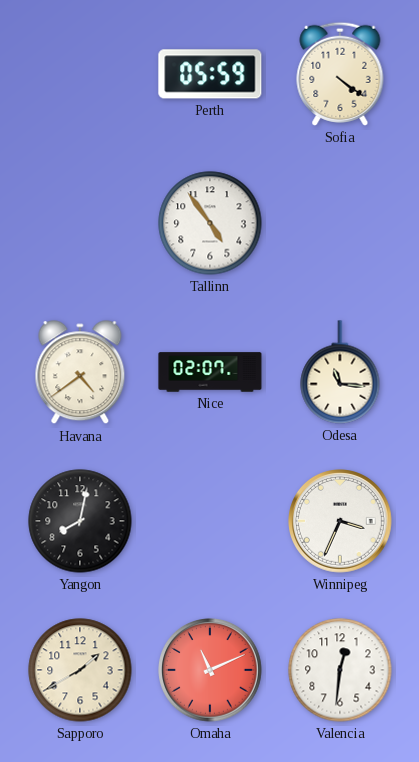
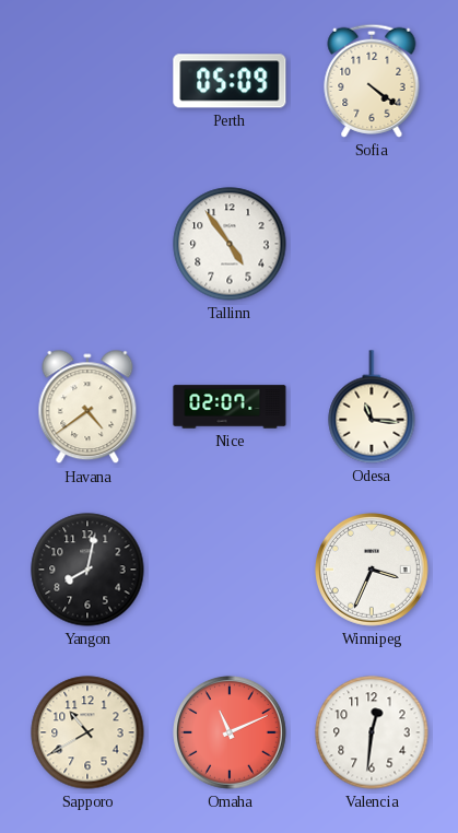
Perth: 05:59 -> 05:09
Sapporo: 1:40 -> 10:40
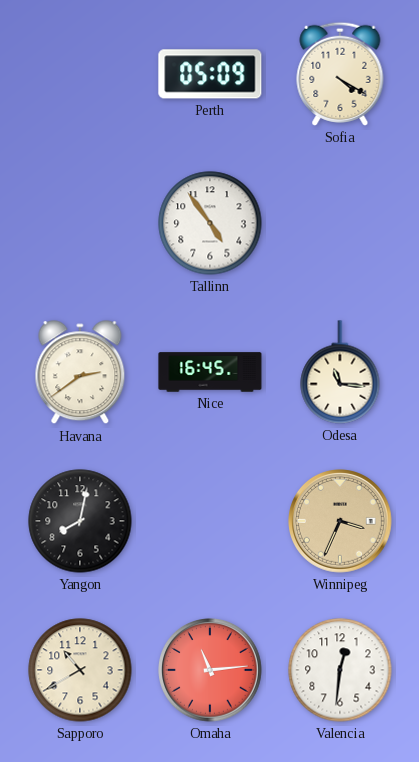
Sofia: 4:21 -> 4:20
Havana: 4:39 -> 2:39
Nice: 02:07 -> 16:45
Winnipeg dial: white -> champagne
Omaha: 11:11 -> 11:14
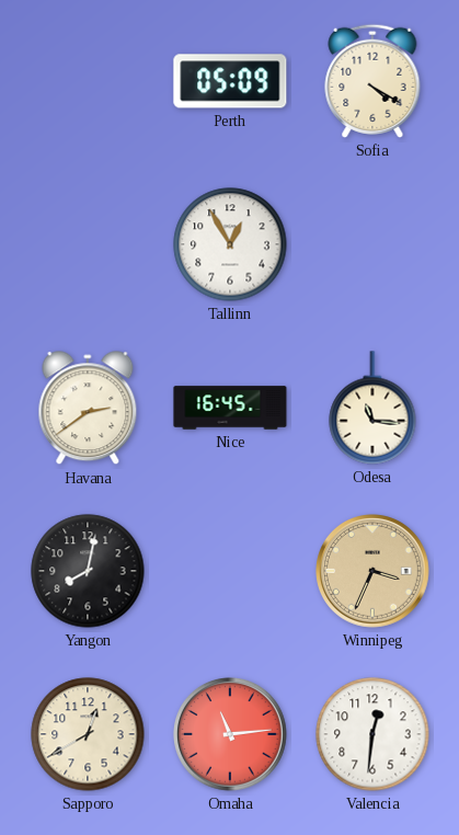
Tallinn: 4:54 -> 12:55
Sapporo: 10:40 -> 12:40
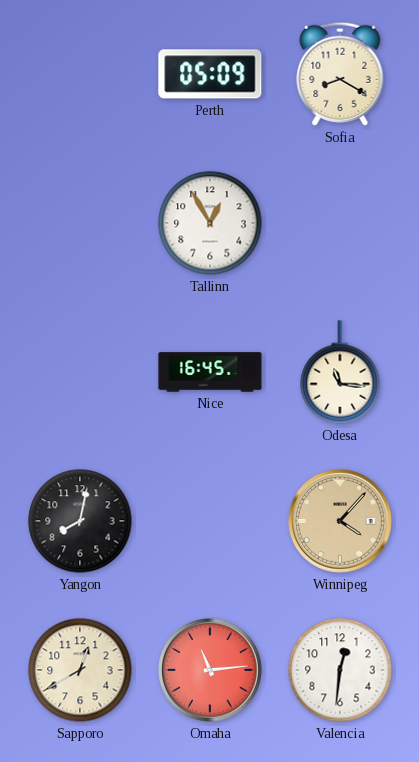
Sofia: 4:20 -> 8:20
Havana: 2:39 -> none
Winnipeg: 3:34 -> 4:07
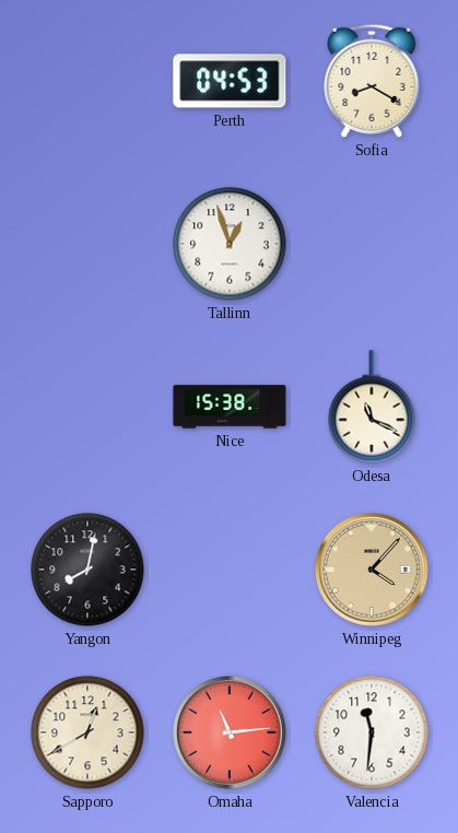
Perth: 05:09 -> 04:53
Tallinn: 12:55 -> 12:57
Nice: 16:45 -> 15:38
Odesa: 11:16 -> 11:19
Valencia: 12:31 -> 11:31
